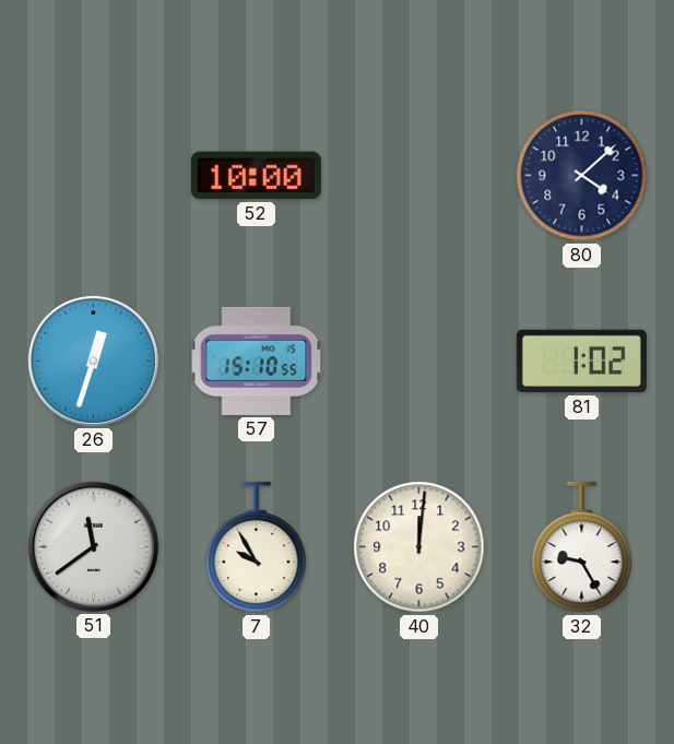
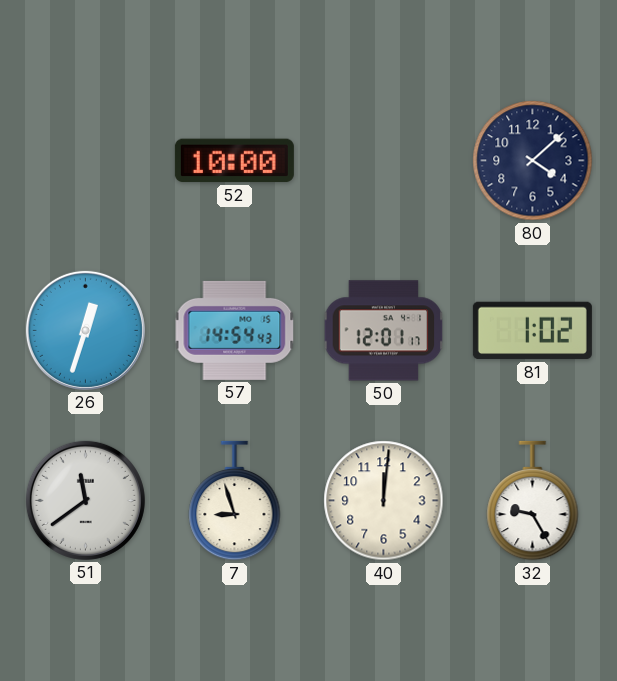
57: 15:10 -> 14:54
50: none -> 12:01
7: 9:55 -> 8:57
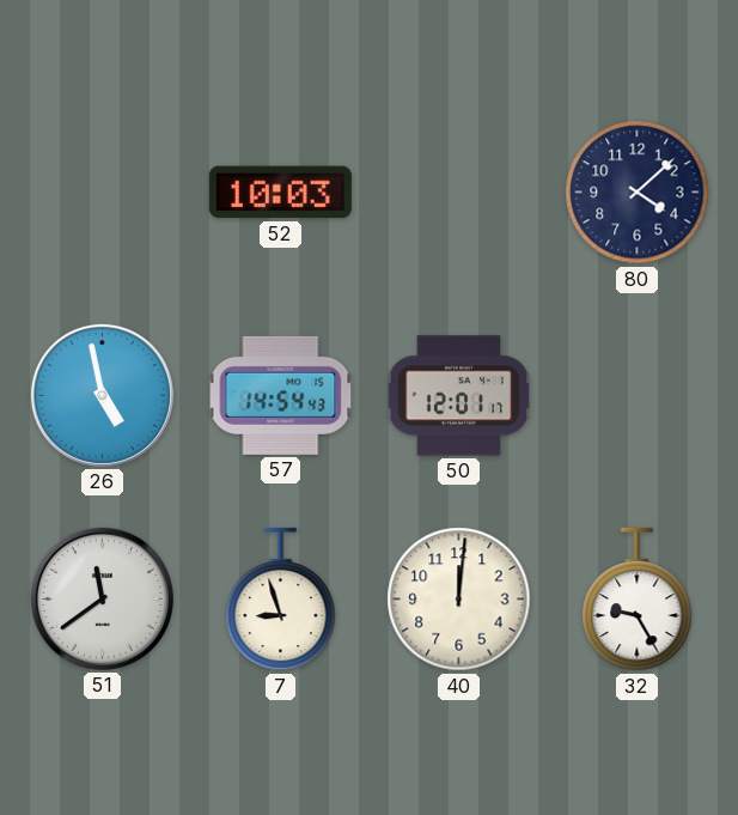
52: 10:00 -> 10:03
26: 12:33 -> 4:58
81: 1:02 -> none
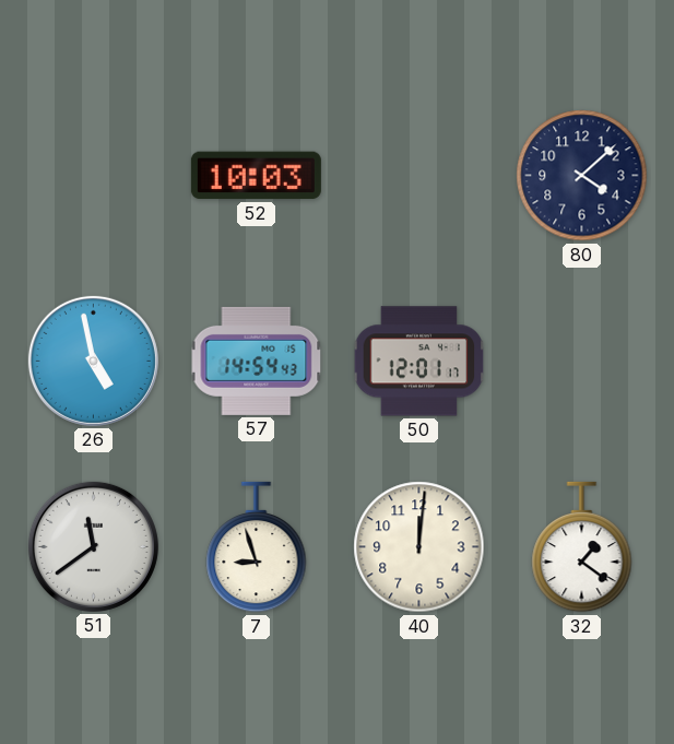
32: 9:25 -> 1:21
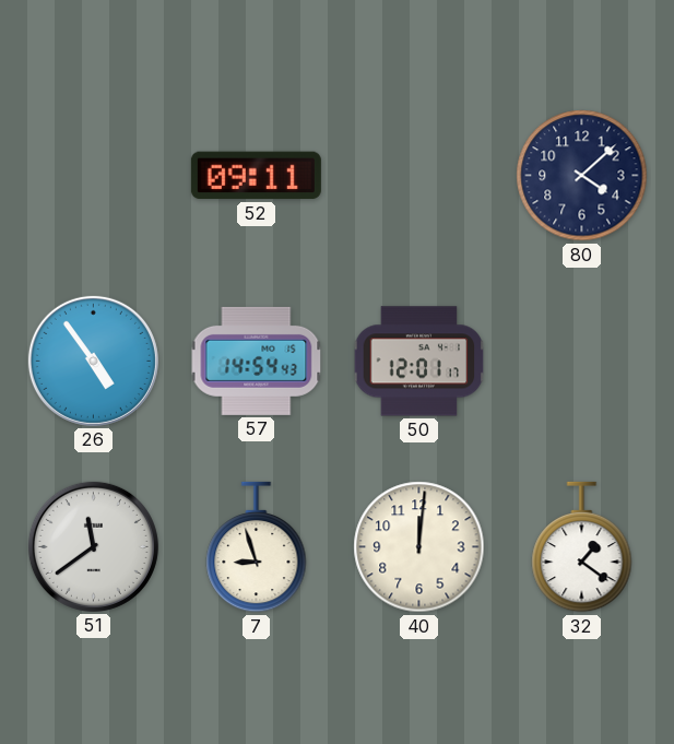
52: 10:03 -> 09:11
26: 4:58 -> 4:54
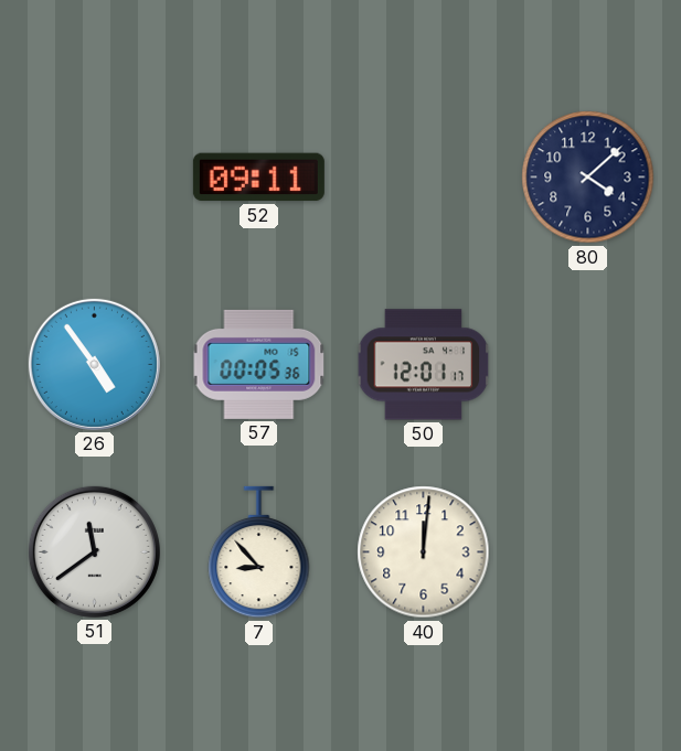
57: 14:54 -> 00:05
7: 8:57 -> 8:53
32: 1:21 -> none
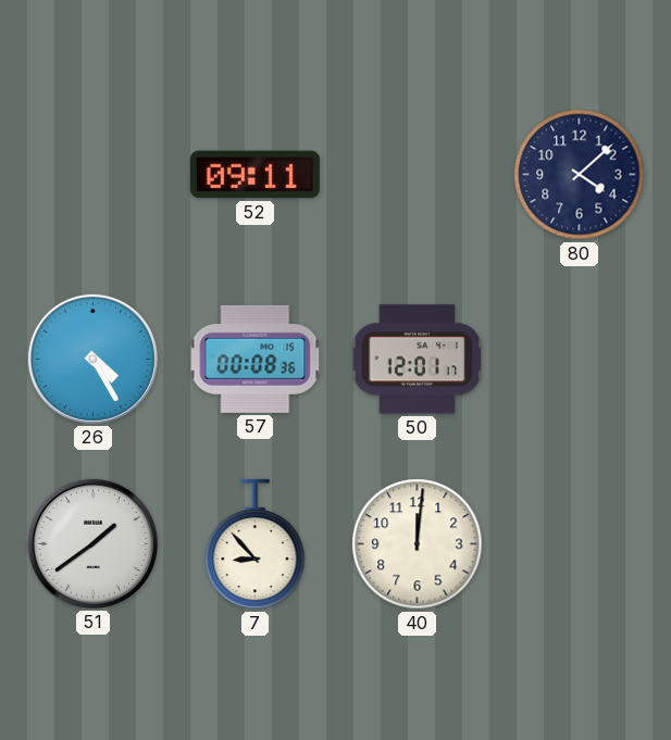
26: 4:54 -> 4:25
57: 00:05 -> 00:08
51: 11:39 -> 1:39
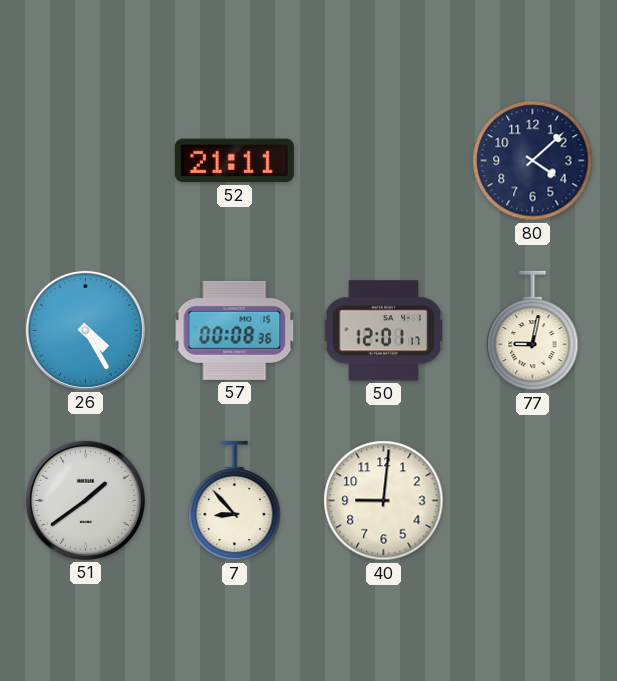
52: 09:11 -> 21:11
77: none -> 9:02
40: 12:01 -> 9:01
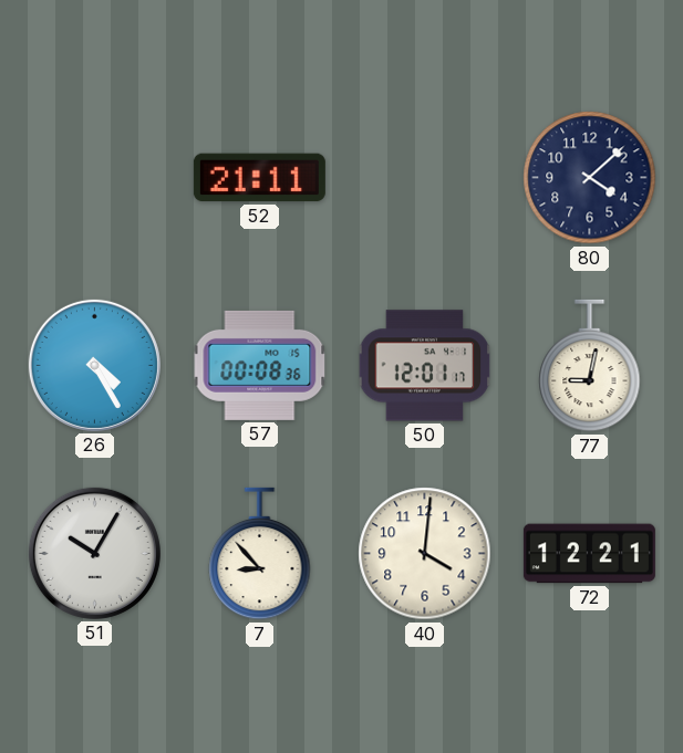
51: 1:39 -> 10:05
40: 9:01 -> 4:01
72: none -> 12:21
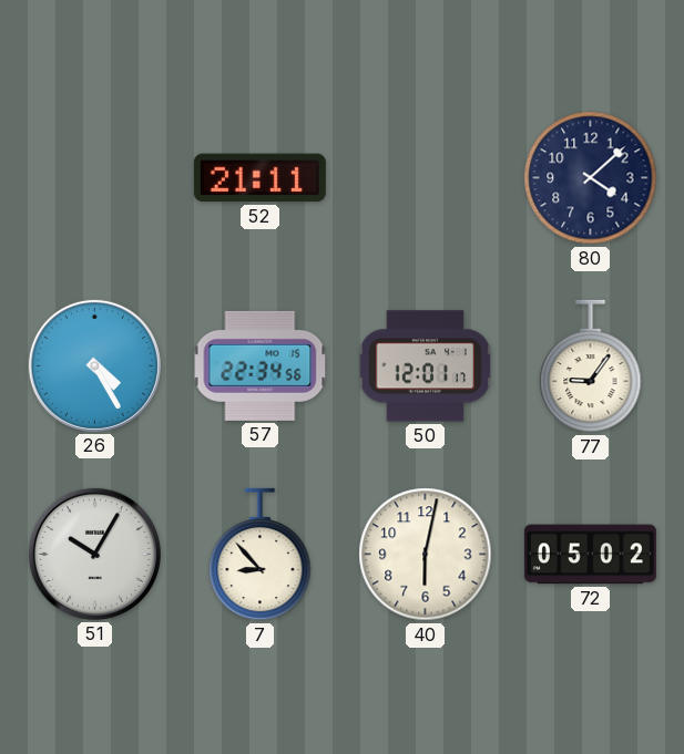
57: 00:08 -> 22:34
77: 9:02 -> 9:06
40: 4:01 -> 6:02
72: 12:21 -> 05:02
